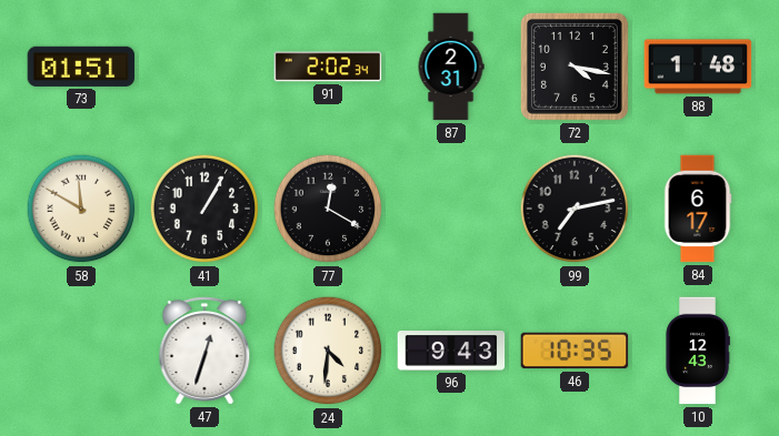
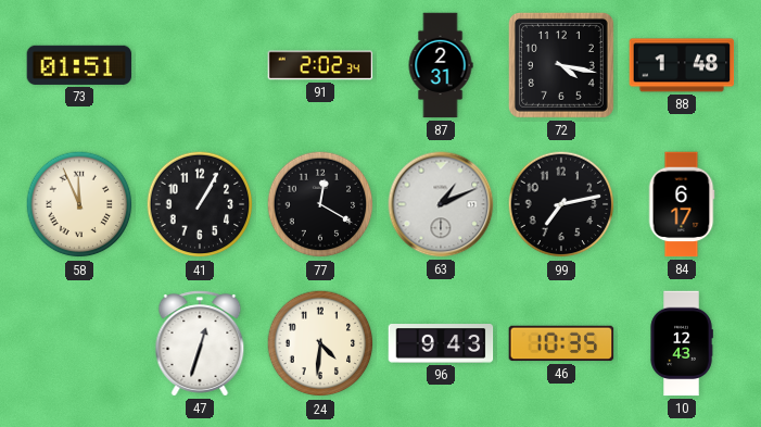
58: 11:50 -> 11:56
63: none -> 1:11
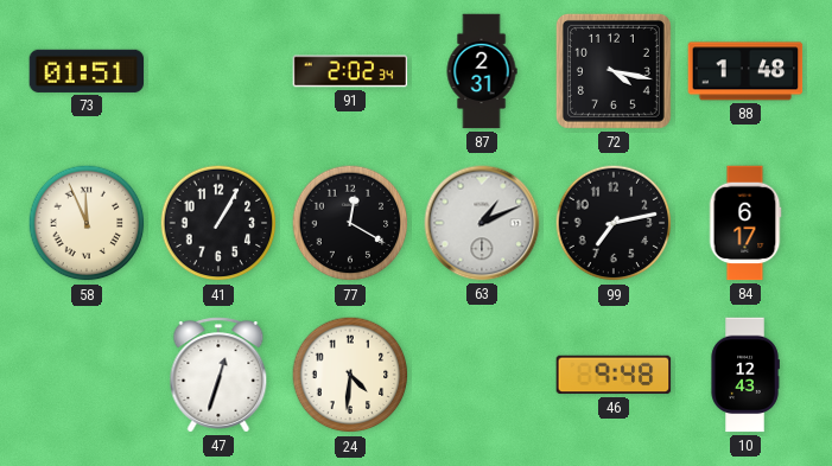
96: 9:43 -> none
46: 10:35 -> 9:48
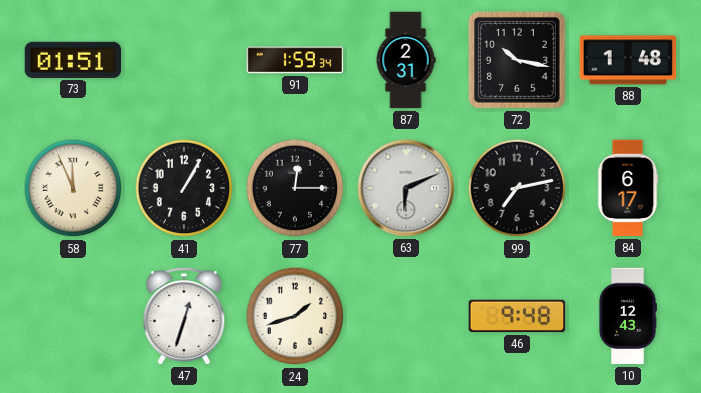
91: 2:02 -> 1:59
72: 4:17 -> 10:17
77: 12:20 -> 12:15
63: 1:11 -> 6:11
24: 4:31 -> 1:42
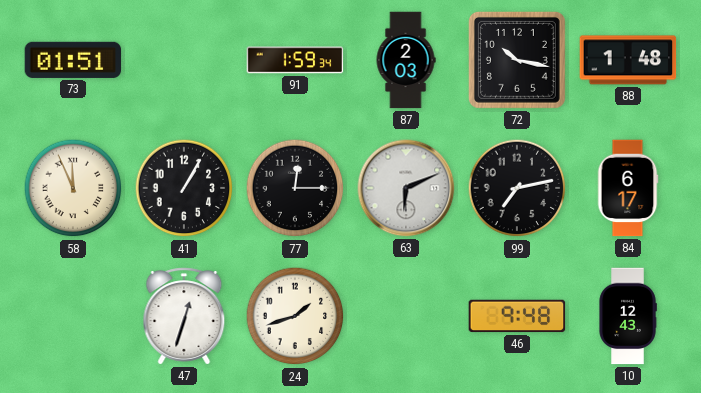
87: 2:31 -> 2:03
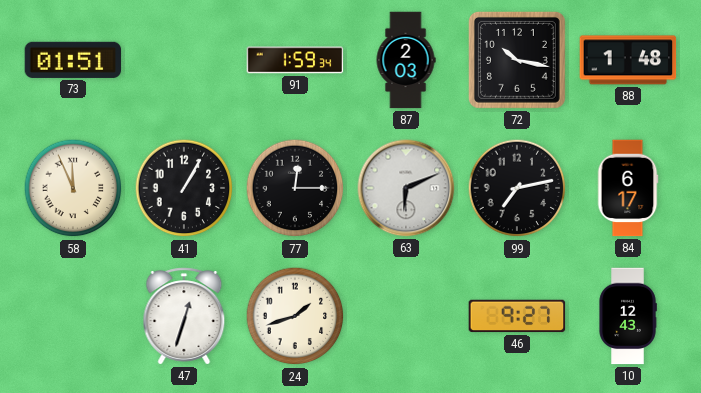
46: 9:48 -> 9:27
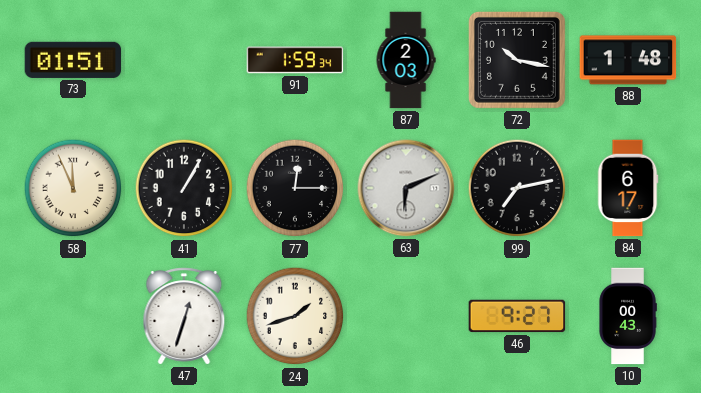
10: 12:43 -> 00:43
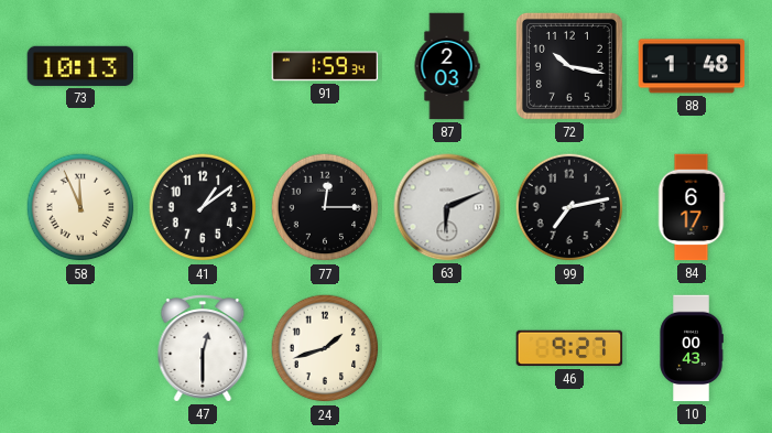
73: 01:51 -> 10:13
41: 1:05 -> 1:09
47: 12:33 -> 12:30
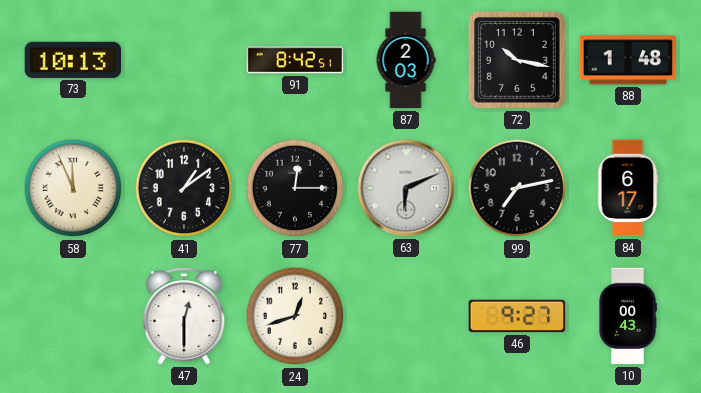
91: 1:59 -> 8:42
24: 1:42 -> 12:42
